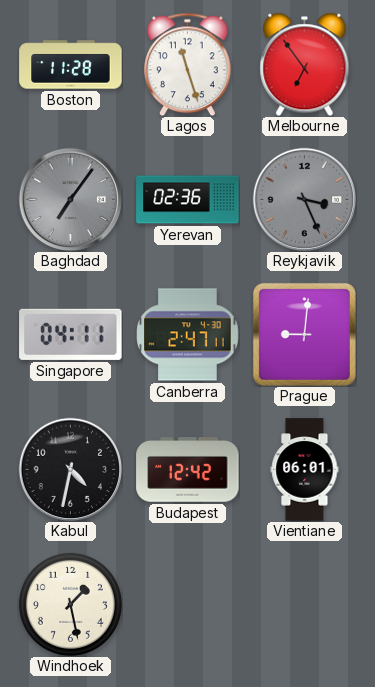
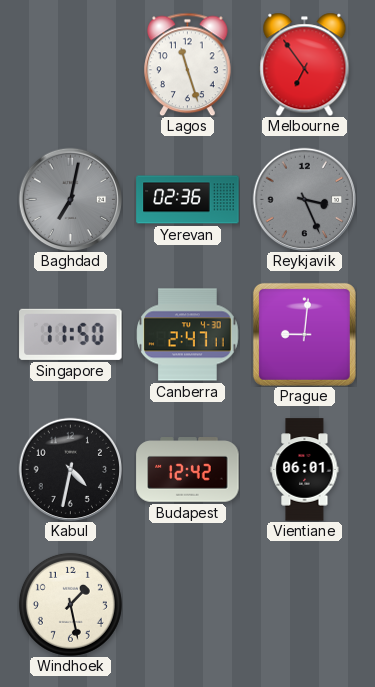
Boston: 11:28 -> none
Baghdad: 7:06 -> 7:02
Singapore: 04:11 -> 11:50
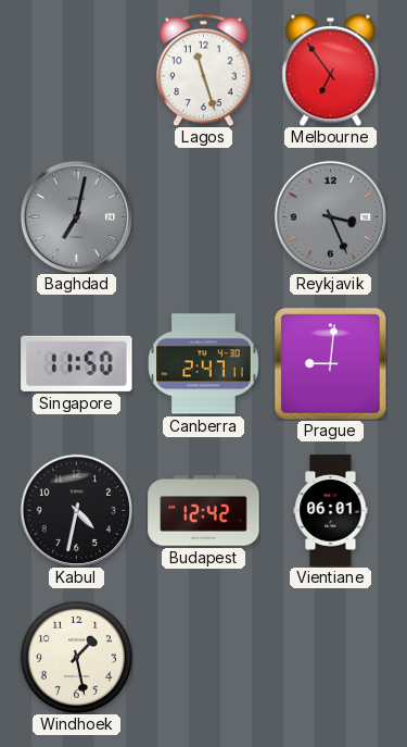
Yerevan: 02:36 -> none
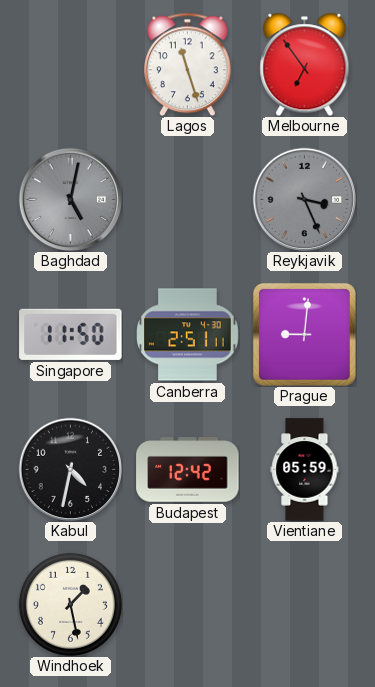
Baghdad: 7:02 -> 5:02
Canberra: 2:47 -> 2:51
Vientiane: 06:01 -> 05:59
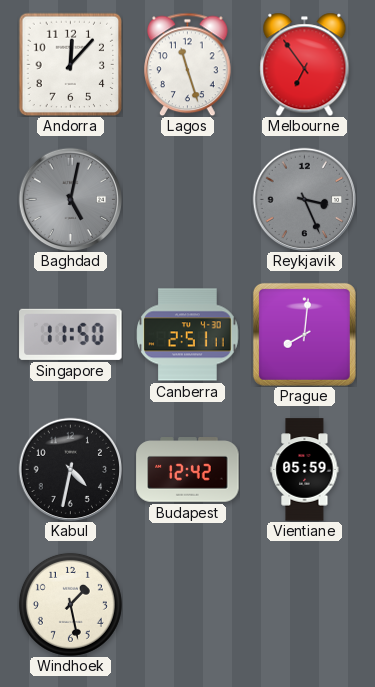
Andorra: none -> 12:07
Prague: 9:01 -> 8:01
